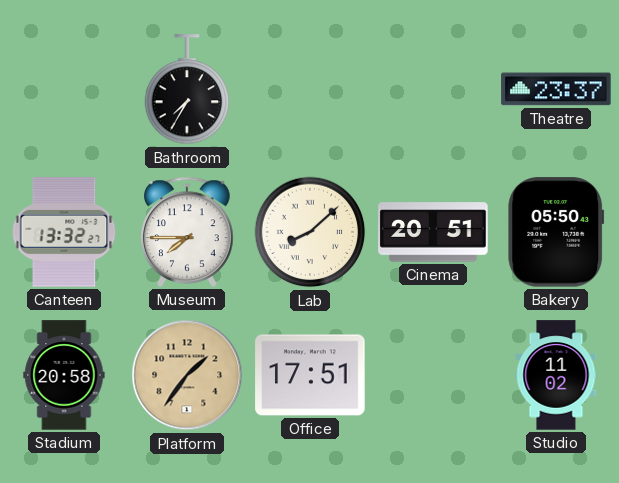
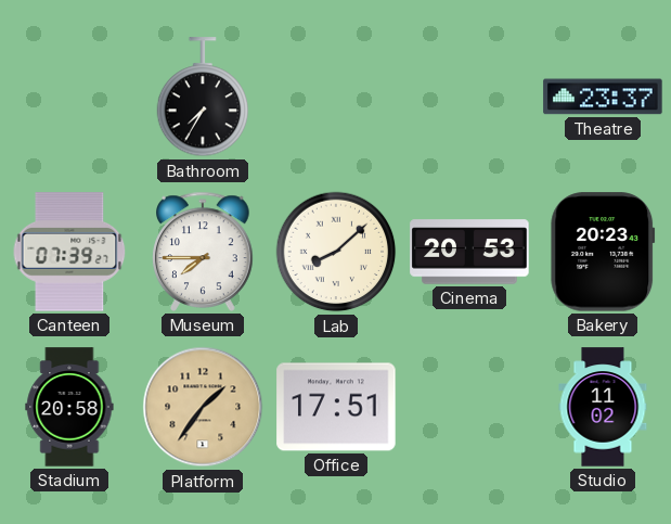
Canteen: 13:32 -> 07:39
Cinema: 20:51 -> 20:53
Bakery: 05:50 -> 20:23
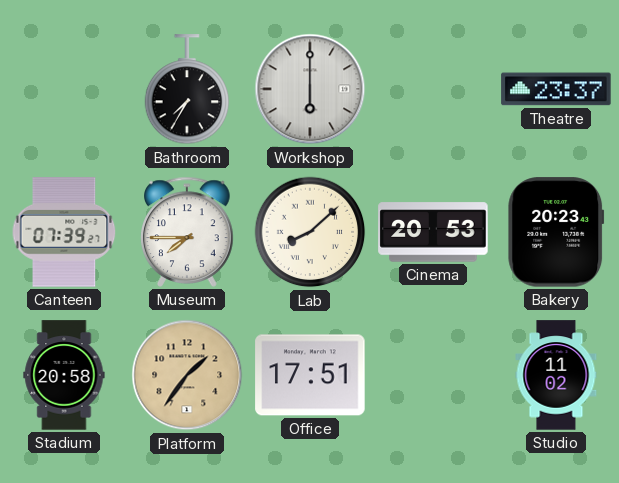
Workshop: none -> 6:00
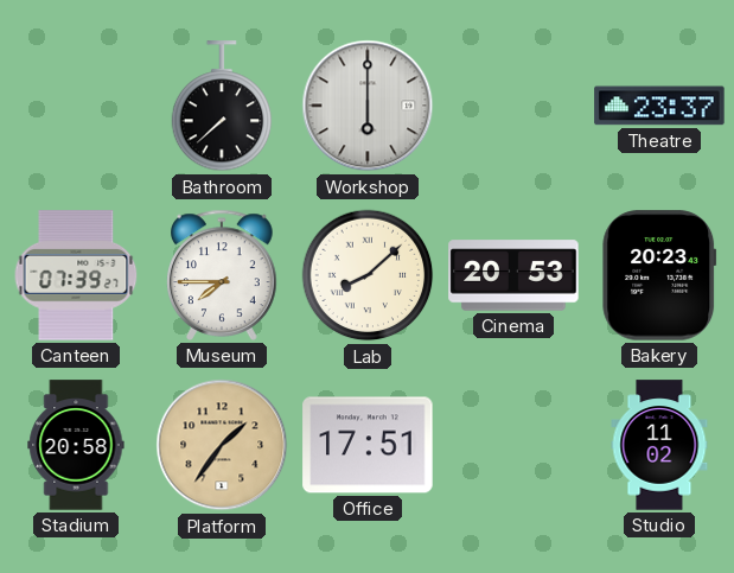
Bathroom: 7:35 -> 7:38
